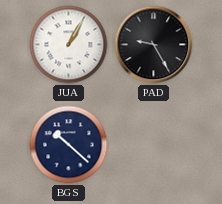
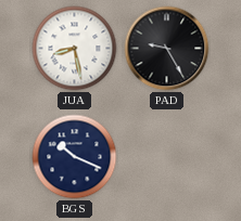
JUA: 1:05 -> 8:28
BGS: 10:22 -> 10:19
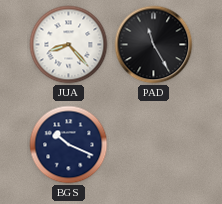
JUA: 8:28 -> 8:23
PAD: 9:25 -> 11:25
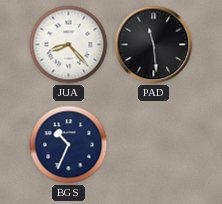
PAD: 11:25 -> 11:29
BGS: 10:19 -> 10:34
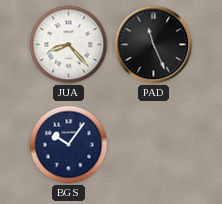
PAD: 11:29 -> 11:26
BGS: 10:34 -> 10:06
